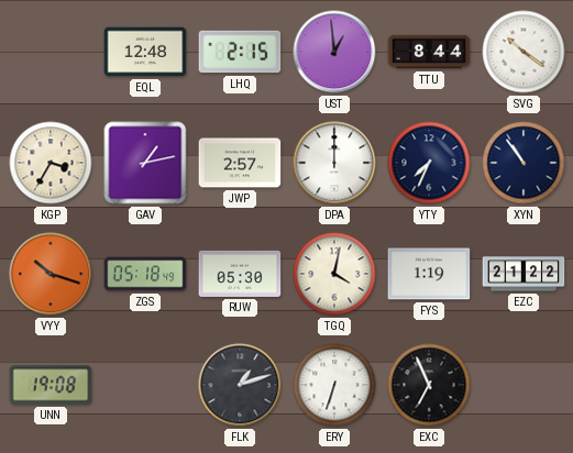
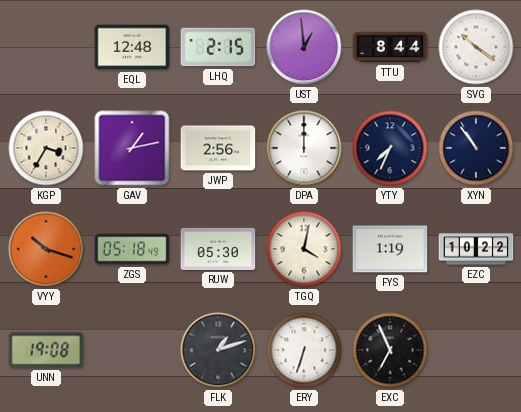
JWP: 2:57 -> 2:56
EZC: 21:22 -> 10:22
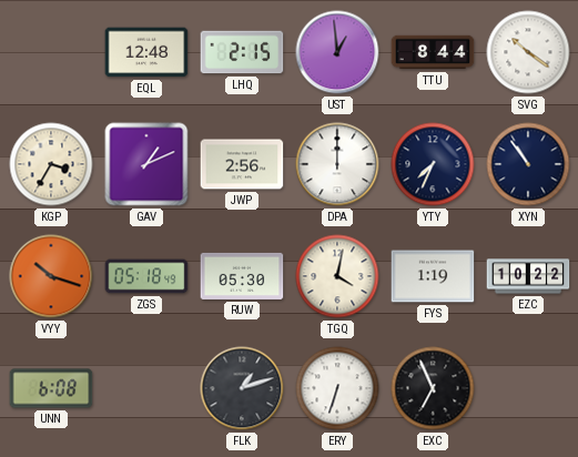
GAV: 1:13 -> 1:11
UNN: 19:08 -> 6:08
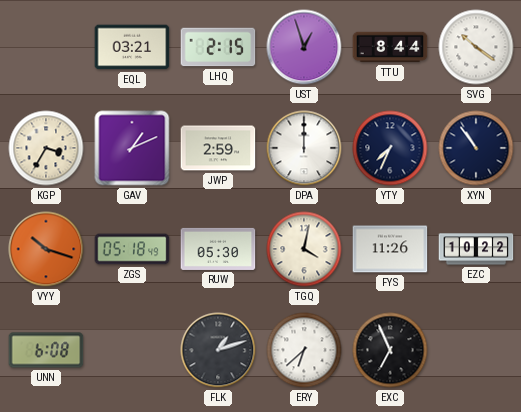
EQL: 12:48 -> 03:21
UST: 12:59 -> 12:57
JWP: 2:56 -> 2:59
FYS: 1:19 -> 11:26
ERY: 6:33 -> 6:38
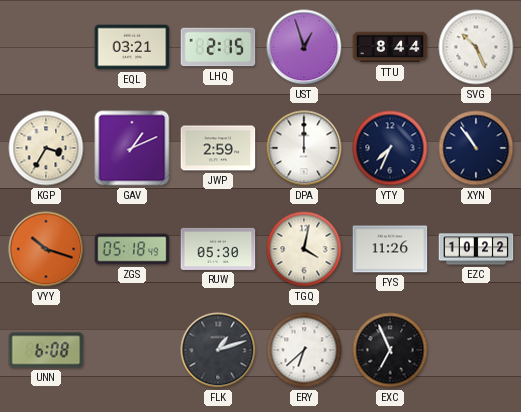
SVG: 10:21 -> 10:26
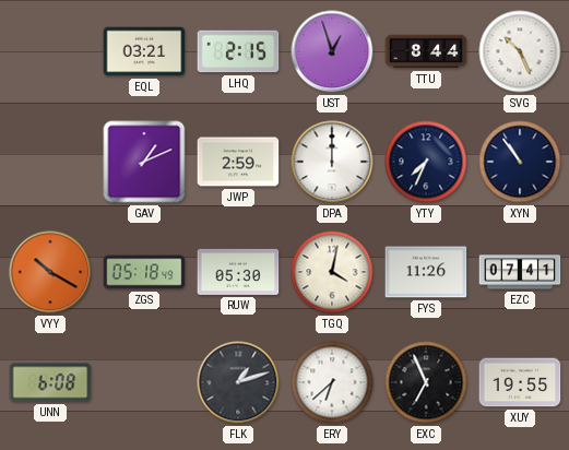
KGP: 3:35 -> none
VYY: 10:18 -> 10:20
EZC: 10:22 -> 07:41
XUY: none -> 19:55
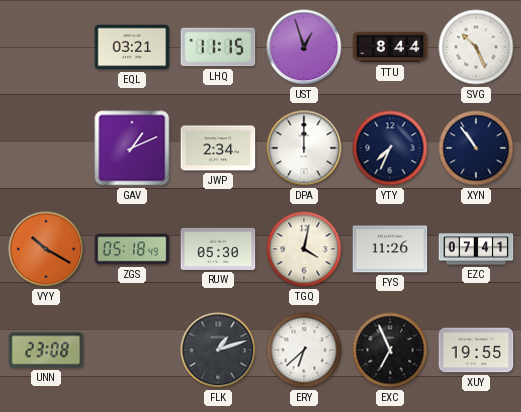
LHQ: 2:15 -> 11:15
JWP: 2:59 -> 2:34
UNN: 6:08 -> 23:08
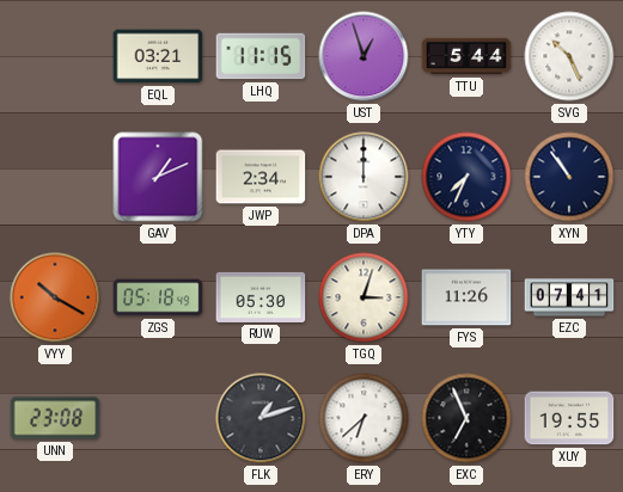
TTU: 8:44 -> 5:44
TGQ: 4:02 -> 3:03
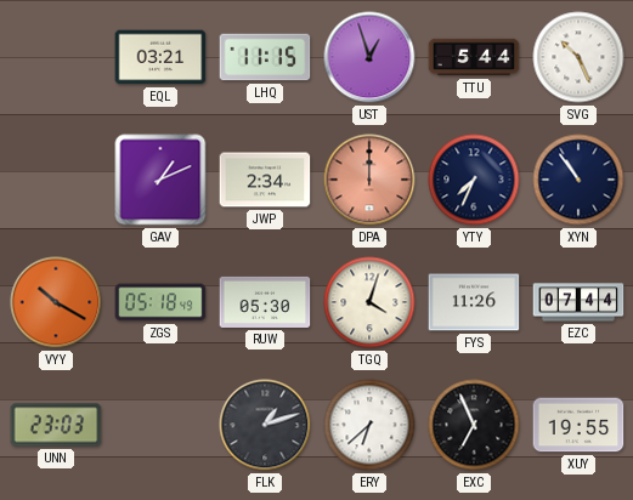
DPA dial: white -> salmon
TGQ: 3:03 -> 4:03
EZC: 07:41 -> 07:44
UNN: 23:08 -> 23:03
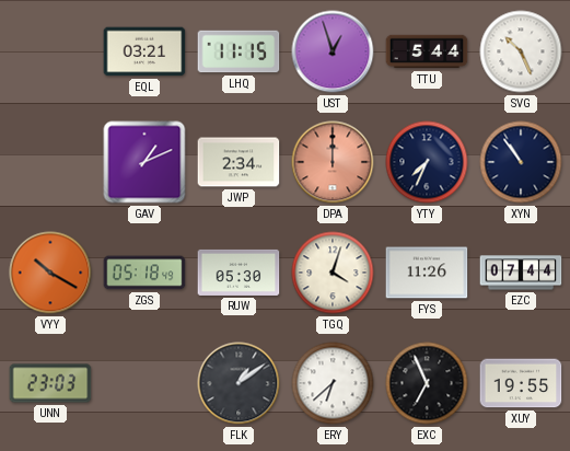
FLK: 1:12 -> 1:09
